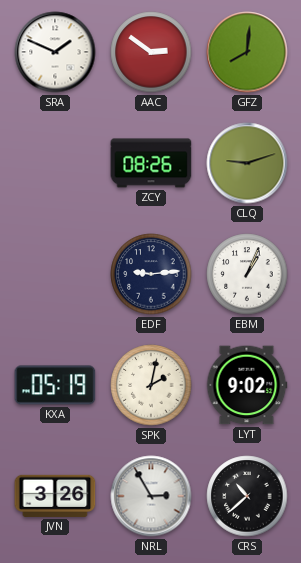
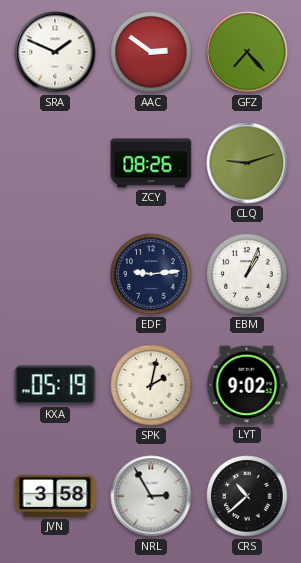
GFZ: 8:01 -> 7:23
JVN: 3:26 -> 3:58
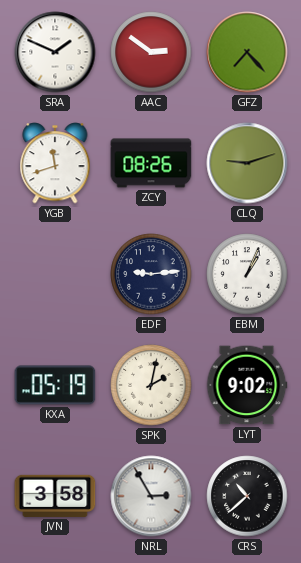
YGB: none -> 11:42
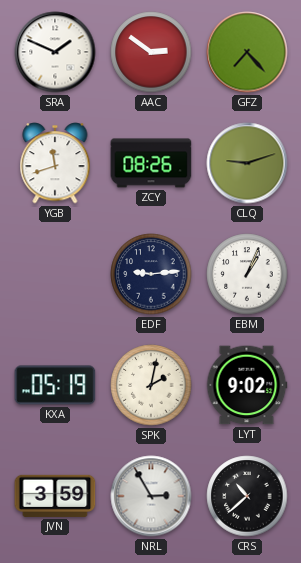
JVN: 3:58 -> 3:59
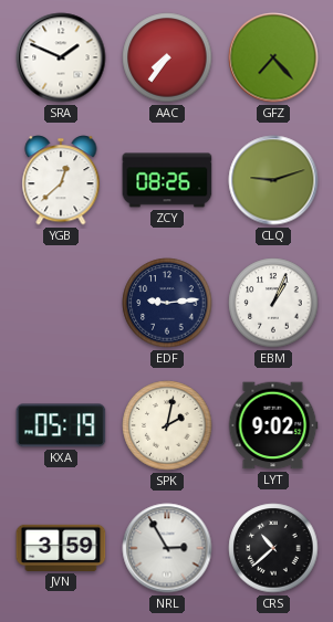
AAC: 2:51 -> 7:36
YGB: 11:42 -> 12:38
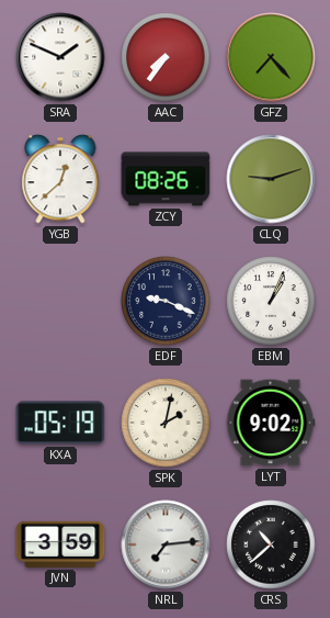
EDF: 9:14 -> 9:19
NRL: 2:55 -> 7:14
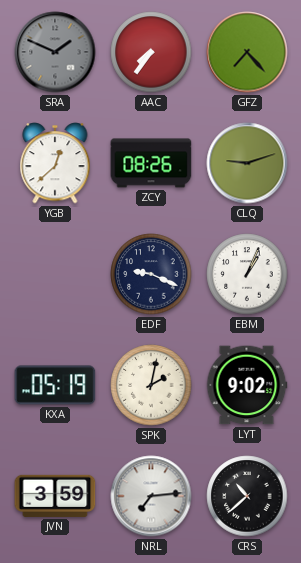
SRA dial: white -> grey
